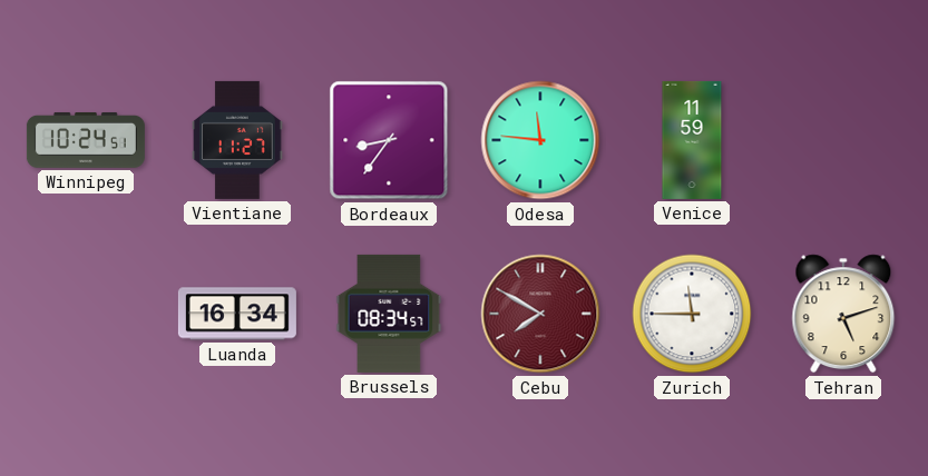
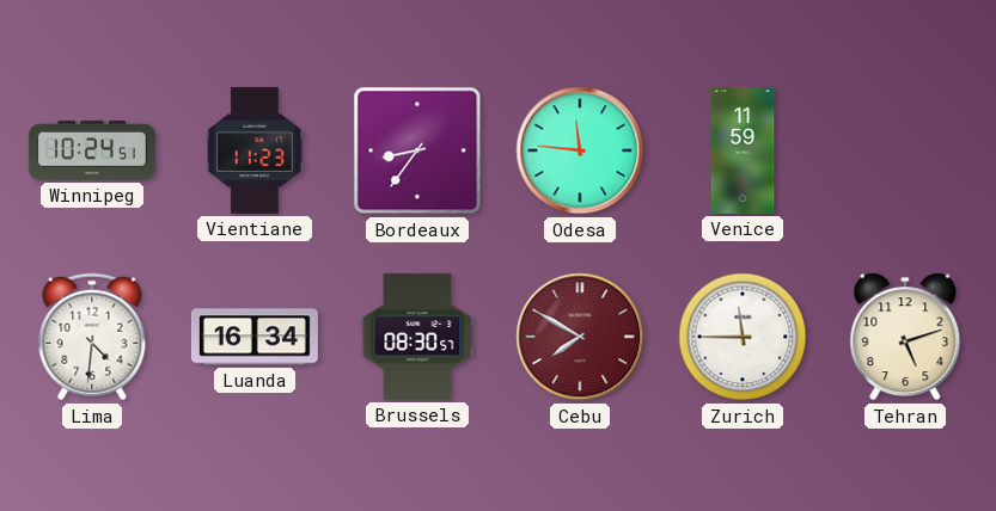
Vientiane: 11:27 -> 11:23
Lima: none -> 4:31
Brussels: 08:34 -> 08:30
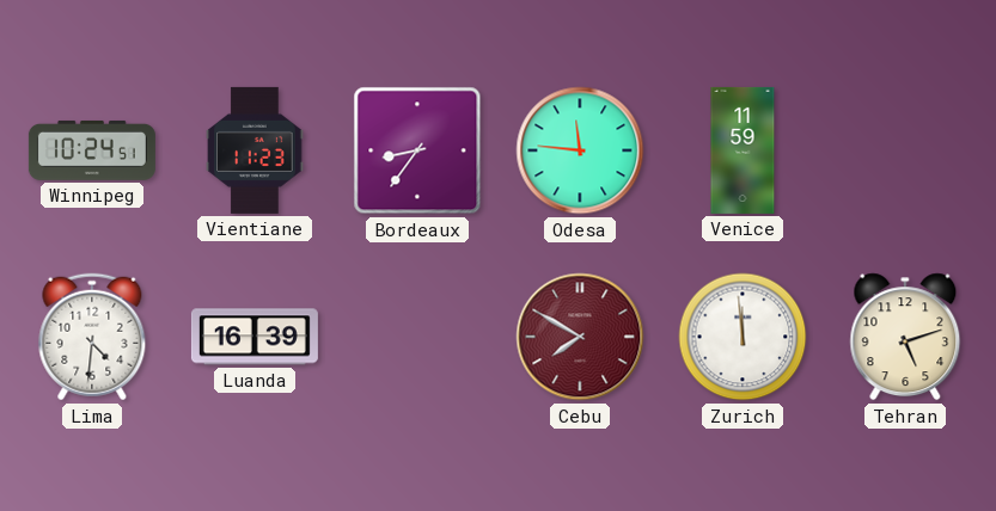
Luanda: 16:34 -> 16:39
Brussels: 08:30 -> none
Zurich: 11:45 -> 11:59
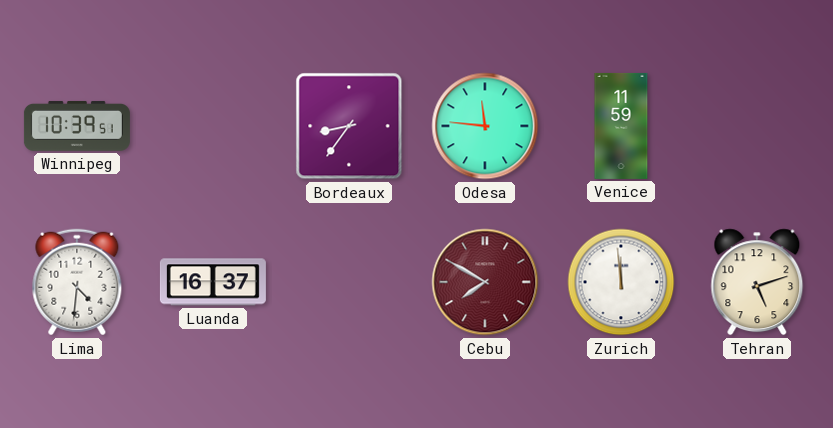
Winnipeg: 10:24 -> 10:39
Vientiane: 11:23 -> none
Luanda: 16:39 -> 16:37
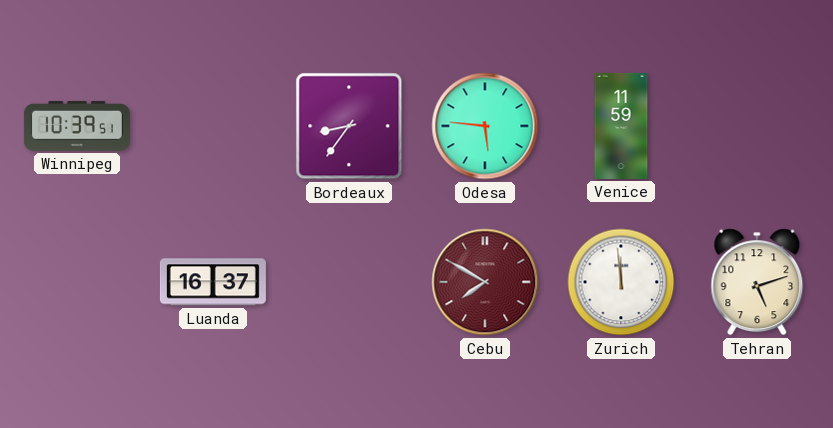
Odesa: 11:46 -> 5:46
Lima: 4:31 -> none
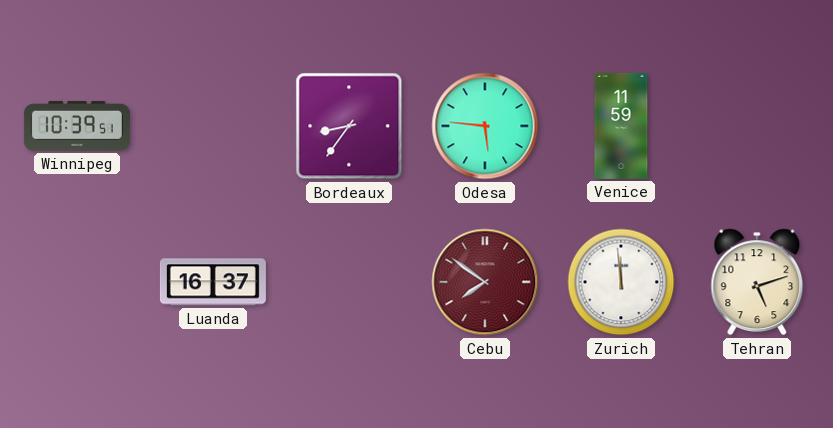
Cebu: 7:50 -> 7:51
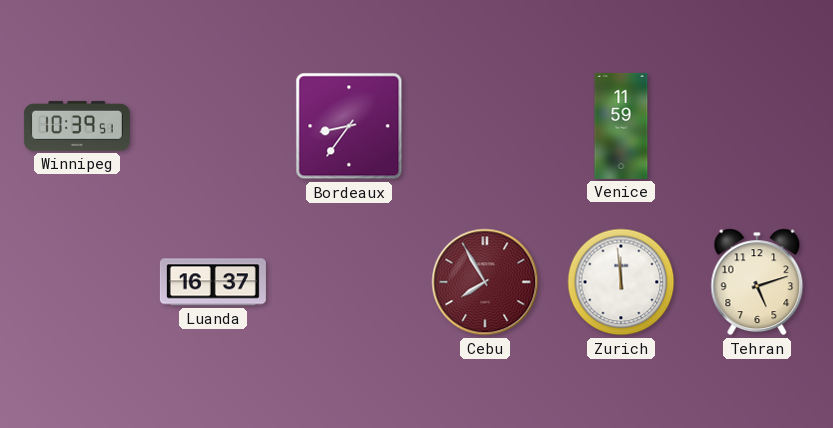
Odesa: 5:46 -> none
Cebu: 7:51 -> 7:55
